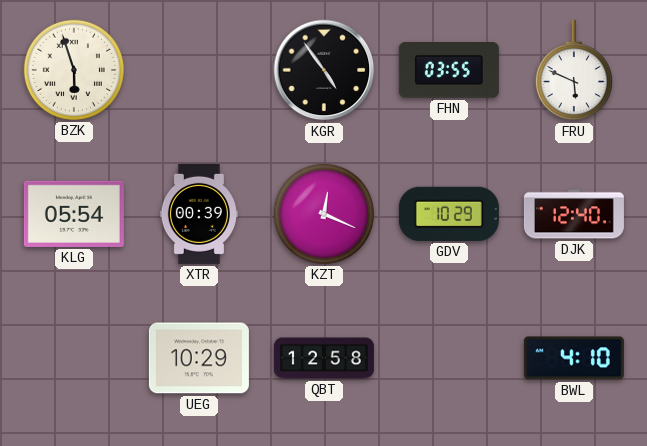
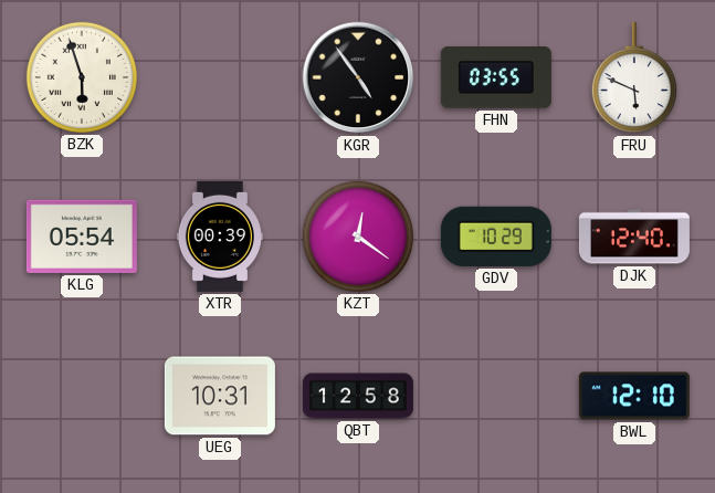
KZT: 12:19 -> 12:21
UEG: 10:29 -> 10:31
BWL: 4:10 -> 12:10
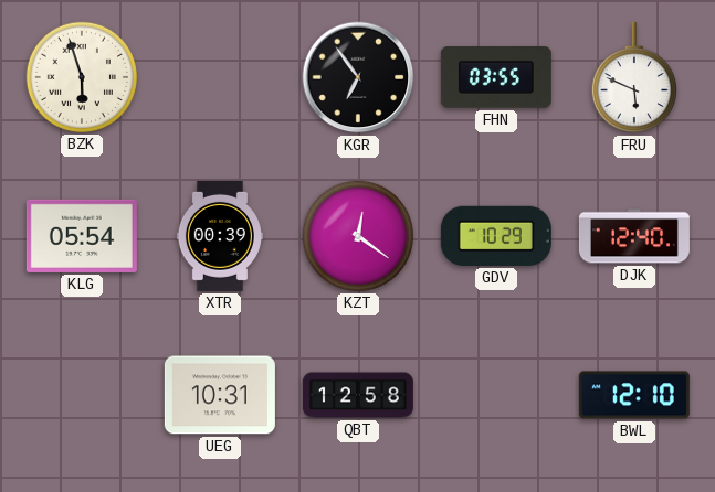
KGR: 4:54 -> 6:54
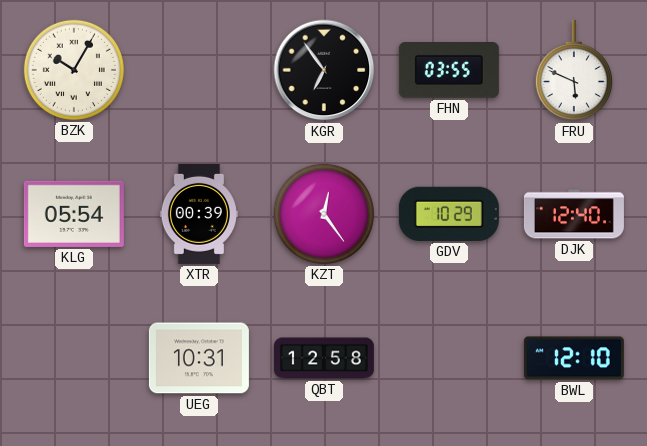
BZK: 5:57 -> 10:05
KZT: 12:21 -> 12:24
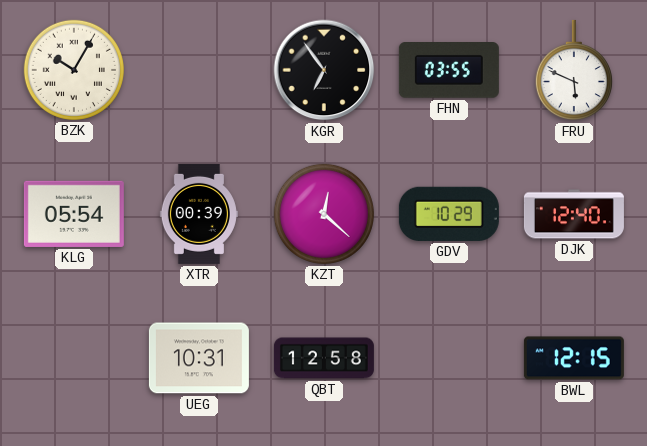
KZT: 12:24 -> 12:22
BWL: 12:10 -> 12:15
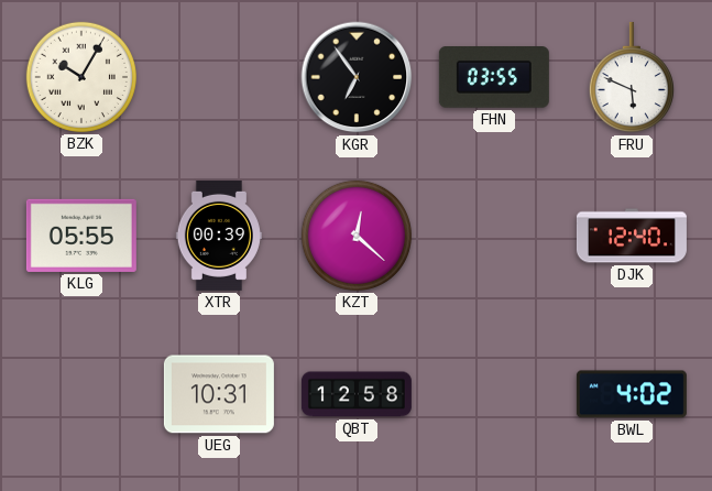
KLG: 05:54 -> 05:55
GDV: 10:29 -> none
BWL: 12:15 -> 4:02
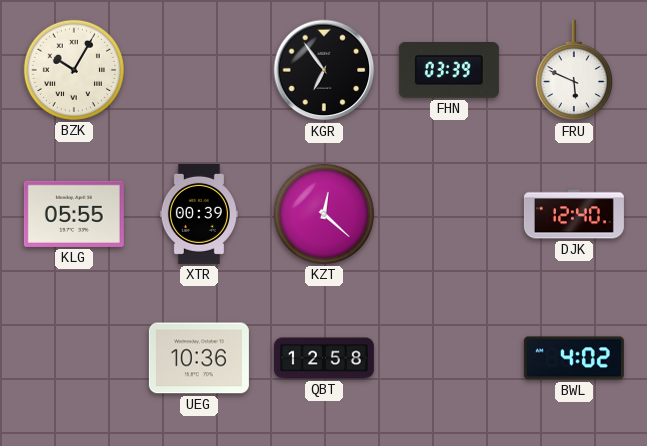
FHN: 03:55 -> 03:39
UEG: 10:31 -> 10:36
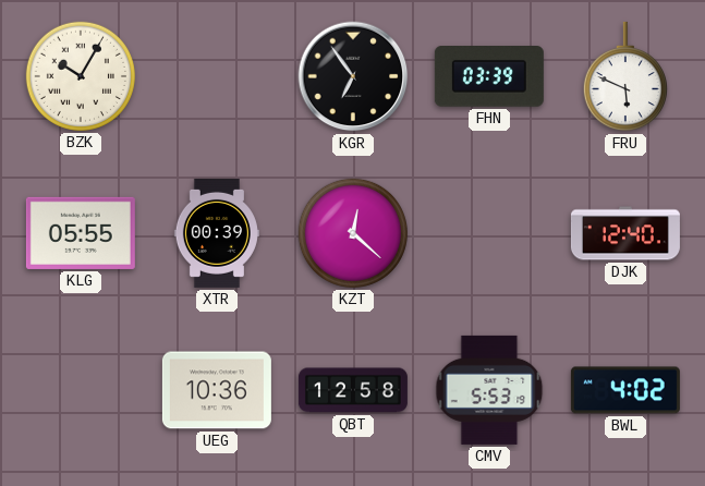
CMV: none -> 5:53
